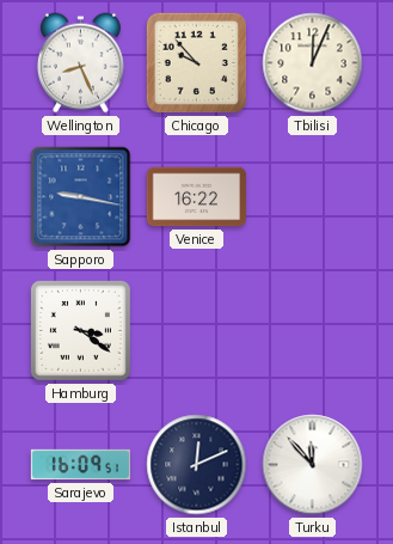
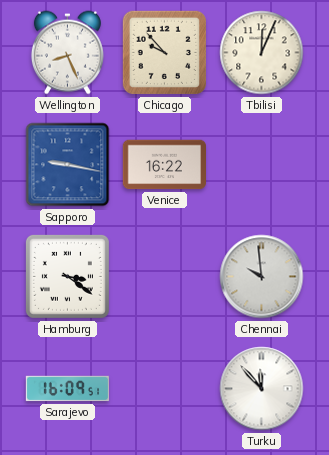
Chennai: none -> 9:59
Istanbul: 12:11 -> none
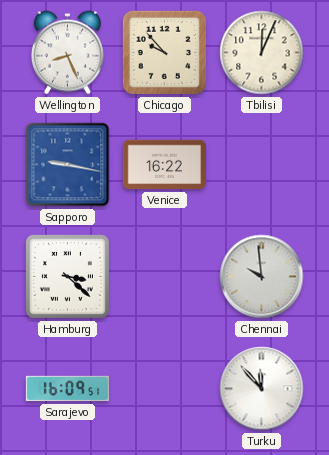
Hamburg: 3:21 -> 3:22
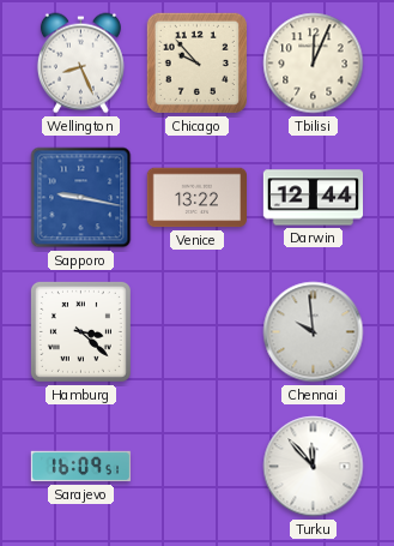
Venice: 16:22 -> 13:22
Darwin: none -> 12:44
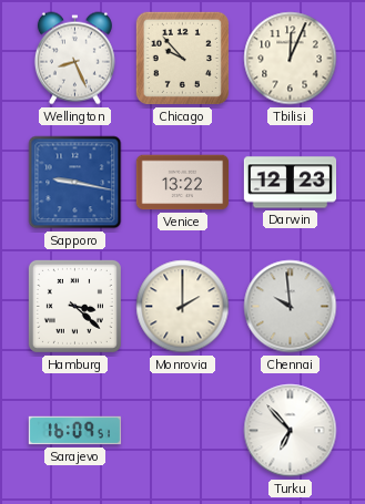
Darwin: 12:44 -> 12:23
Monrovia: none -> 2:00
Turku: 11:53 -> 6:53
